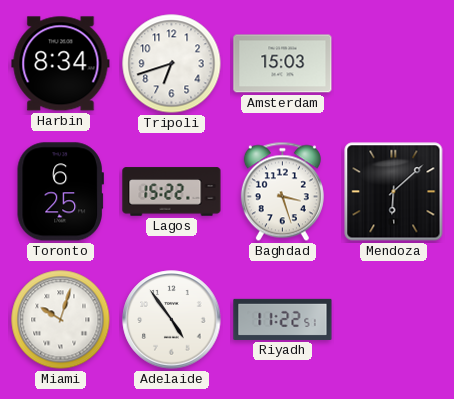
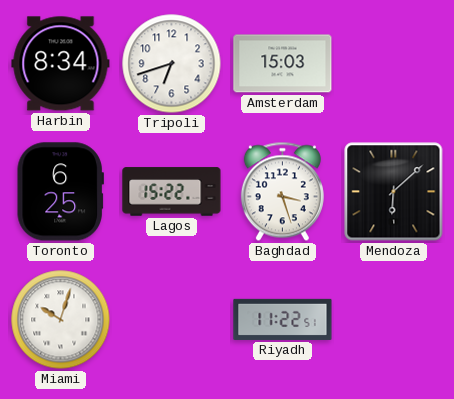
Adelaide: 4:54 -> none
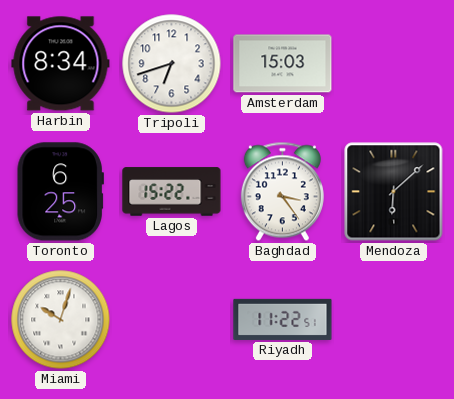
Baghdad: 3:27 -> 3:24
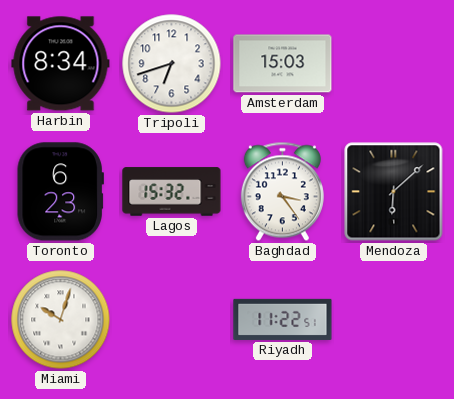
Toronto: 6:25 -> 6:23
Lagos: 15:22 -> 15:32
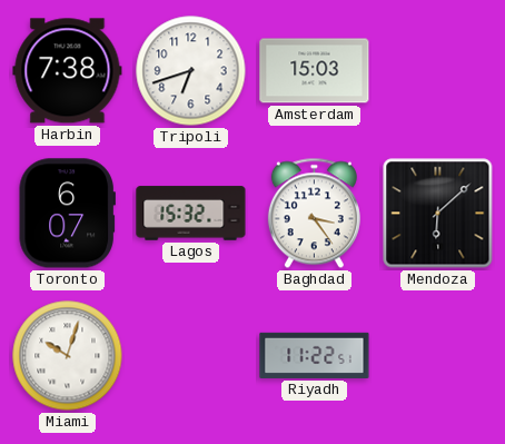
Harbin: 8:34 -> 7:38
Toronto: 6:23 -> 6:07
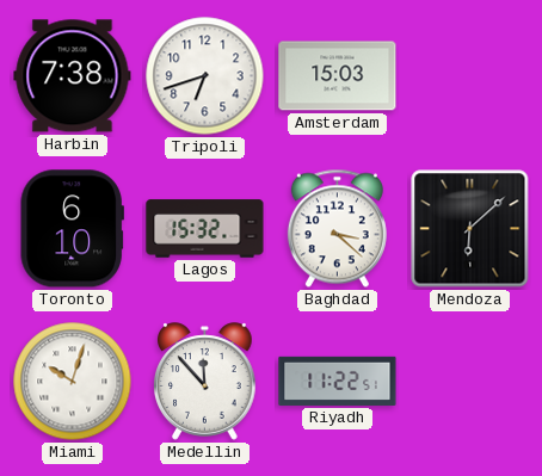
Toronto: 6:07 -> 6:10
Baghdad: 3:24 -> 3:22
Medellin: none -> 11:53
